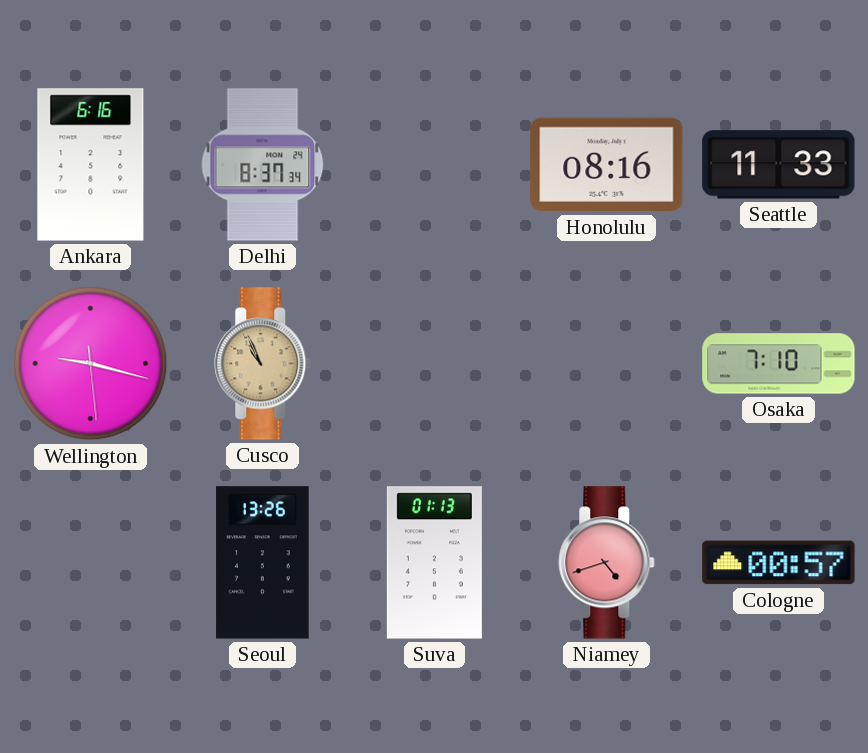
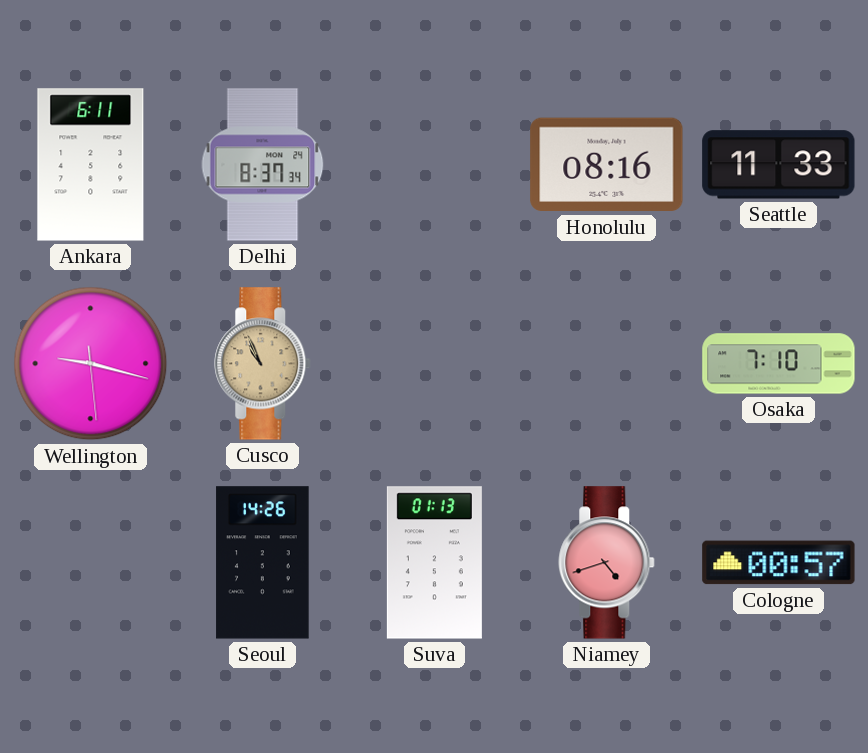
Ankara: 6:16 -> 6:11
Seoul: 13:26 -> 14:26
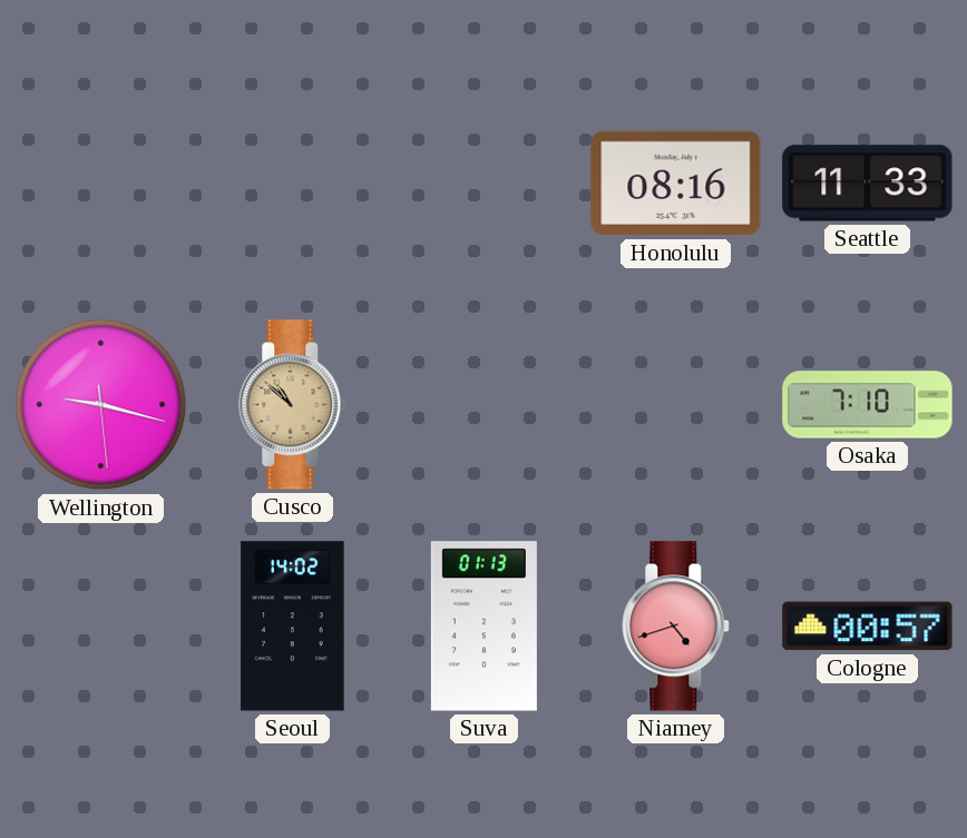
Ankara: 6:11 -> none
Delhi: 8:37 -> none
Cusco: 10:56 -> 10:52
Seoul: 14:26 -> 14:02
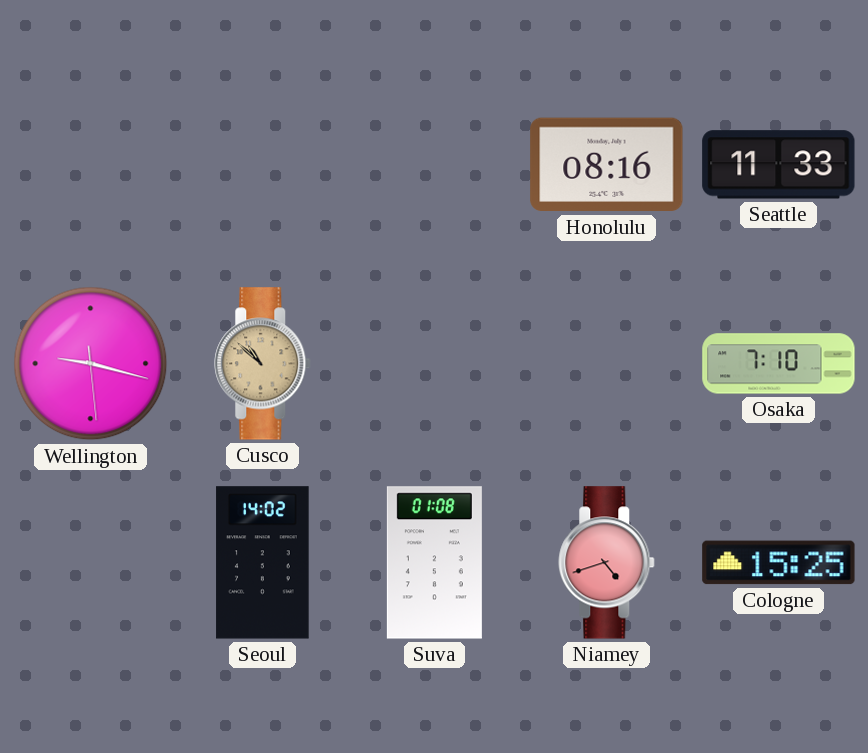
Suva: 01:13 -> 01:08
Cologne: 00:57 -> 15:25
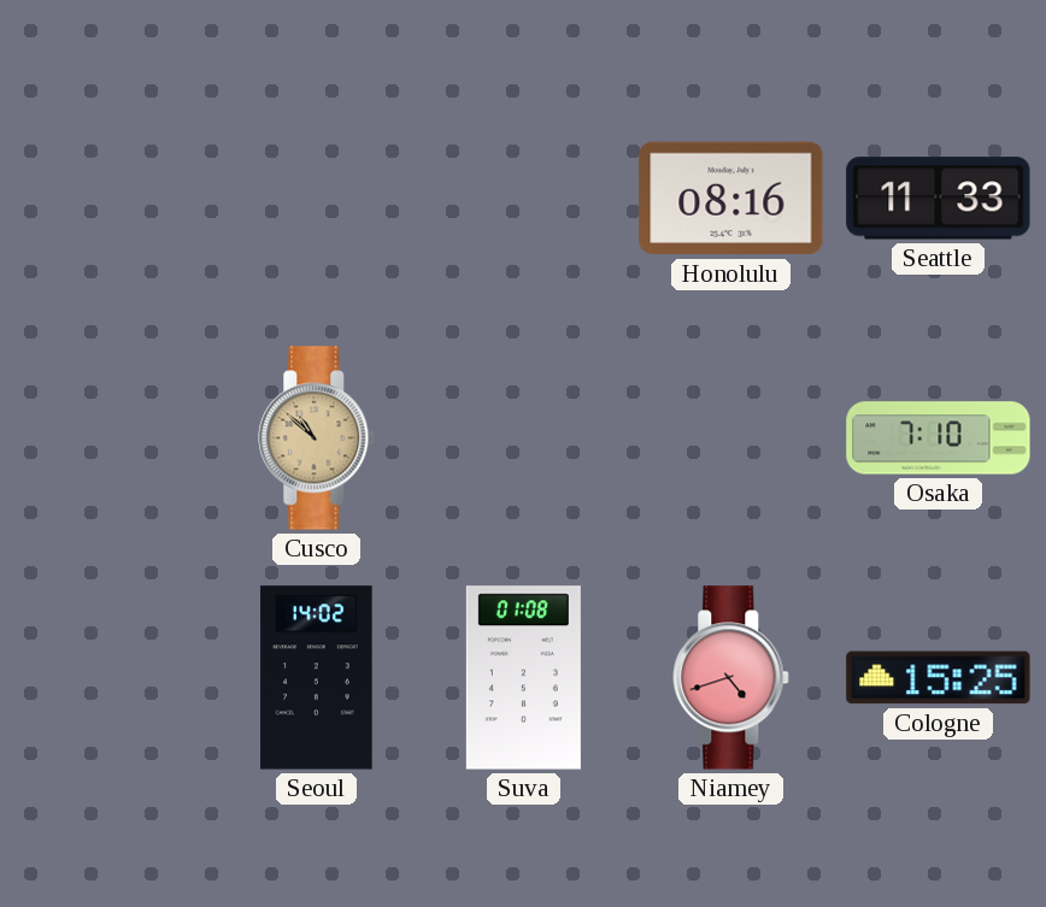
Wellington: 9:17 -> none
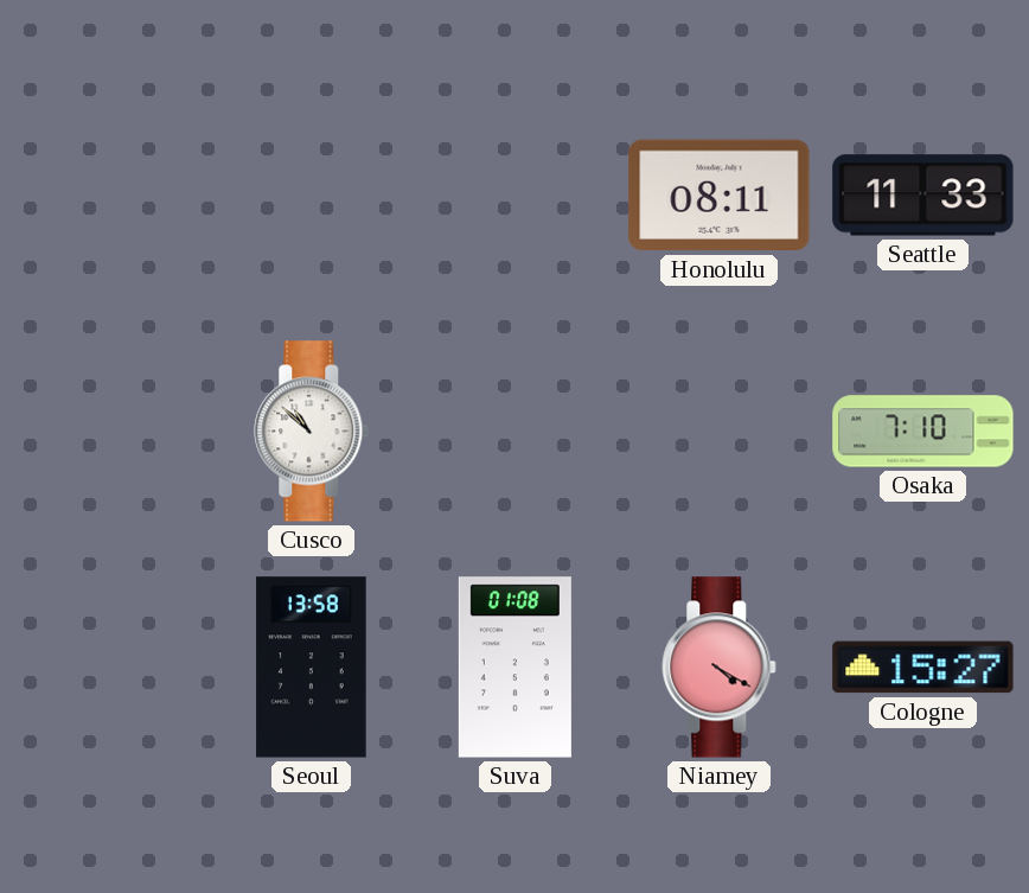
Honolulu: 08:16 -> 08:11
Cusco dial: champagne -> white
Seoul: 14:02 -> 13:58
Niamey: 4:42 -> 4:20
Cologne: 15:25 -> 15:27
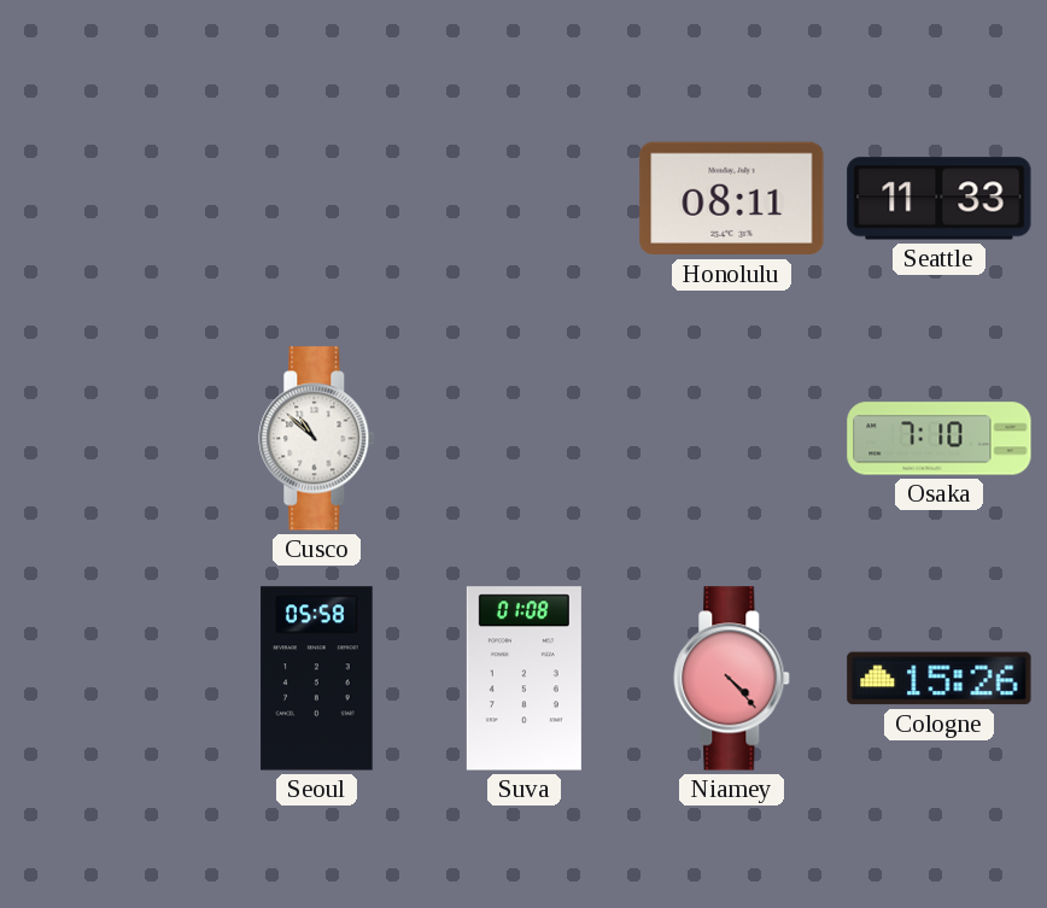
Seoul: 13:58 -> 05:58
Niamey: 4:20 -> 4:23
Cologne: 15:27 -> 15:26
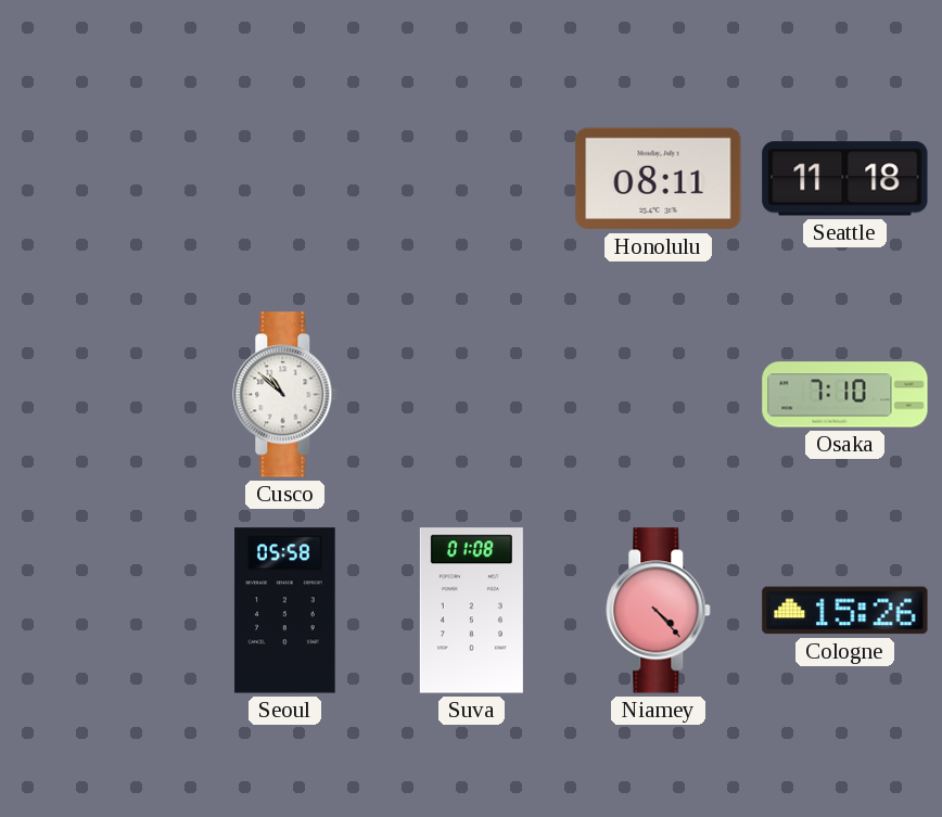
Seattle: 11:33 -> 11:18
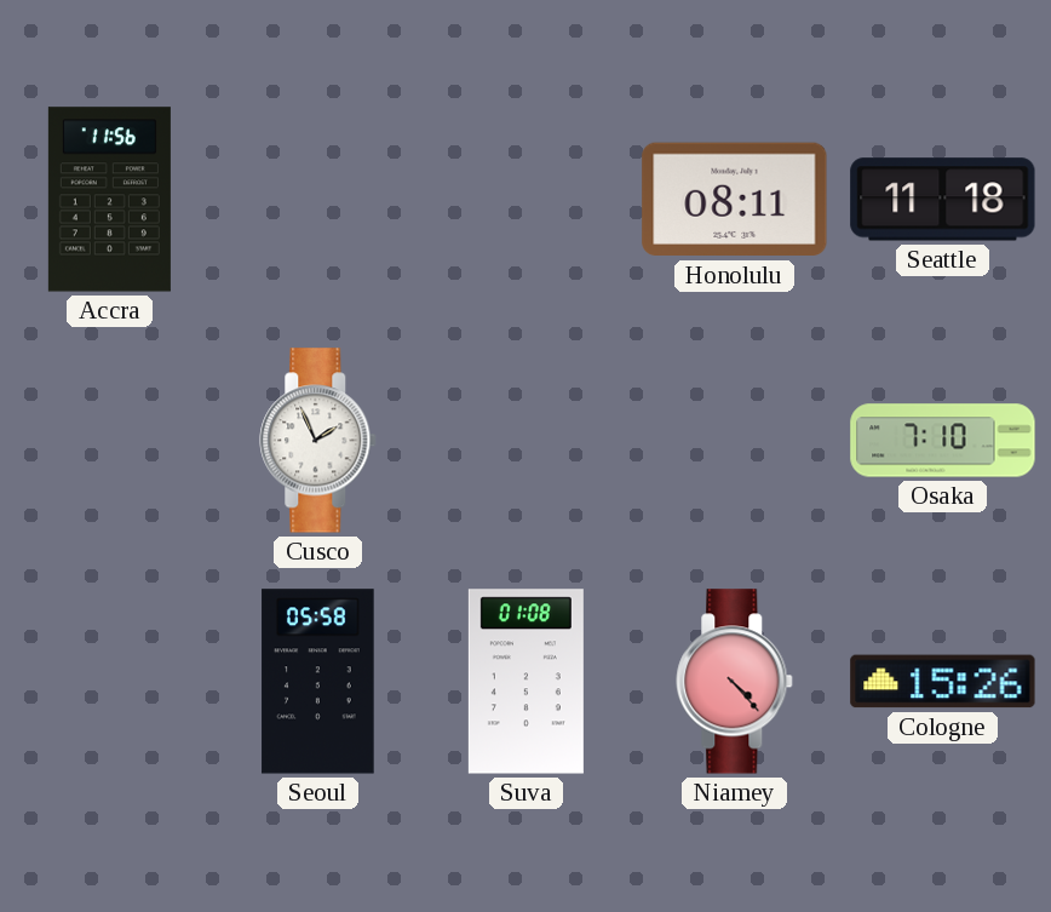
Accra: none -> 11:56
Cusco: 10:52 -> 1:56
